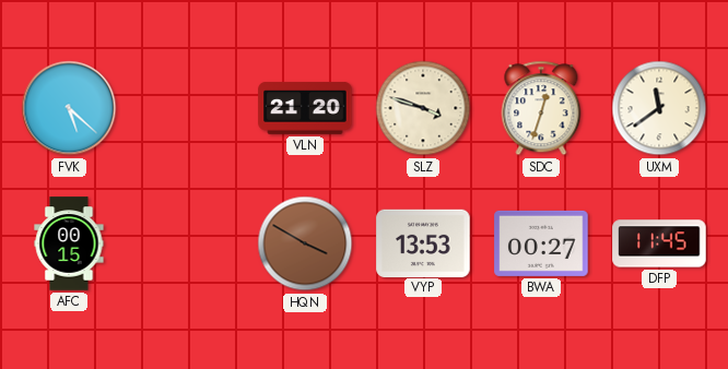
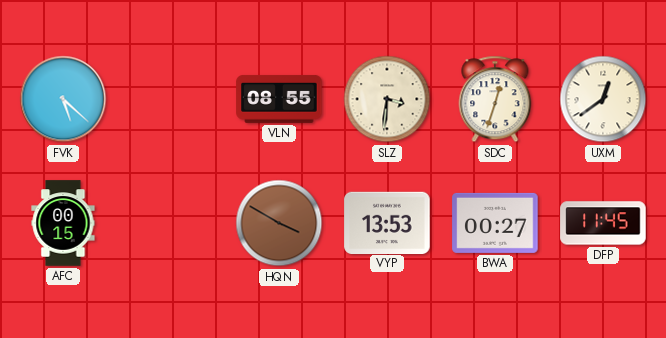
VLN: 21:20 -> 08:55
SLZ: 3:48 -> 3:31
UXM: 11:39 -> 12:39
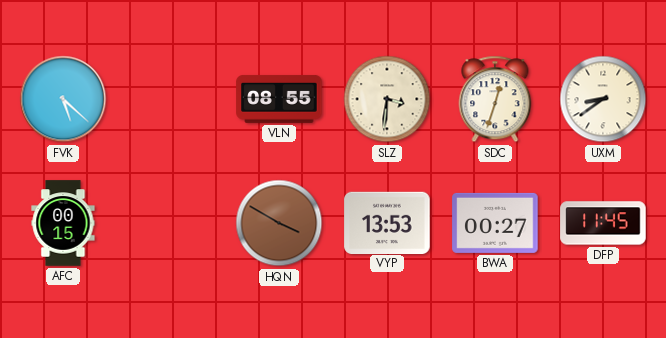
UXM: 12:39 -> 8:39
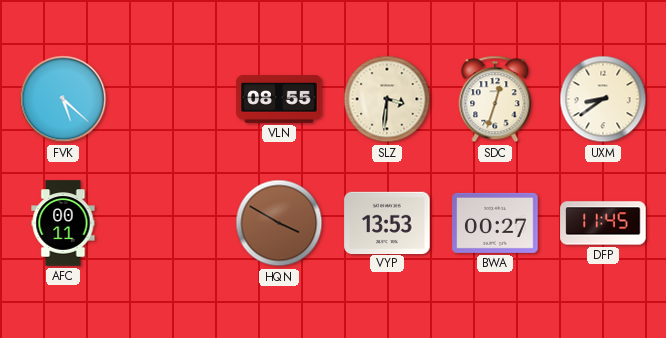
AFC: 00:15 -> 00:11
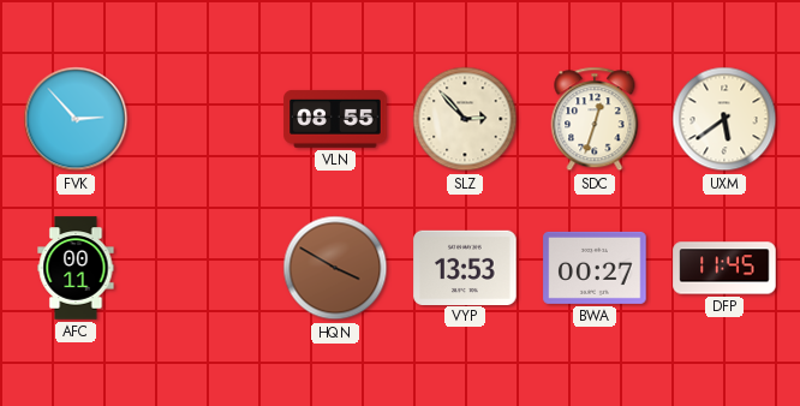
FVK: 5:22 -> 2:53
SLZ: 3:31 -> 2:53
UXM: 8:39 -> 5:39
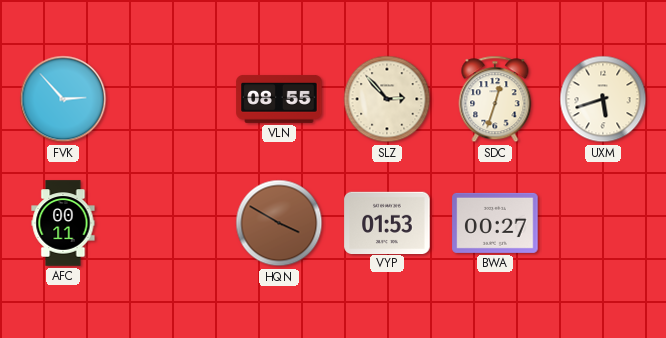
UXM: 5:39 -> 5:42
VYP: 13:53 -> 01:53
DFP: 11:45 -> none
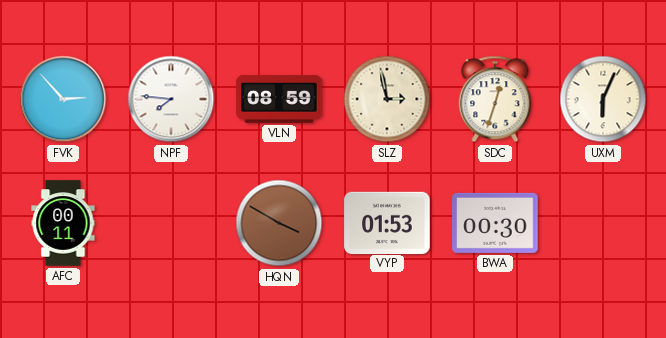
NPF: none -> 7:46
VLN: 08:55 -> 08:59
SLZ: 2:53 -> 2:58
UXM: 5:42 -> 6:04
BWA: 00:27 -> 00:30
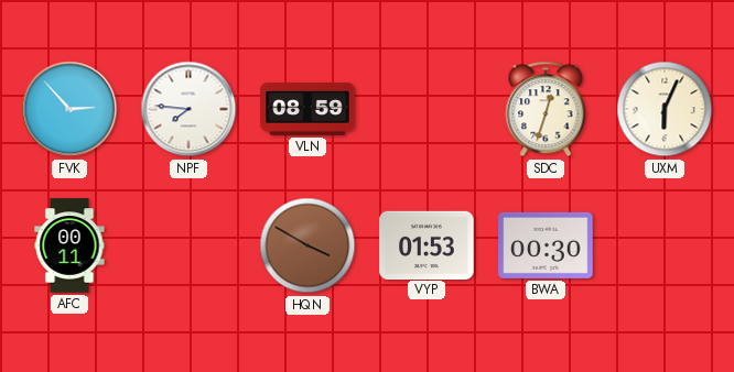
SLZ: 2:58 -> none
